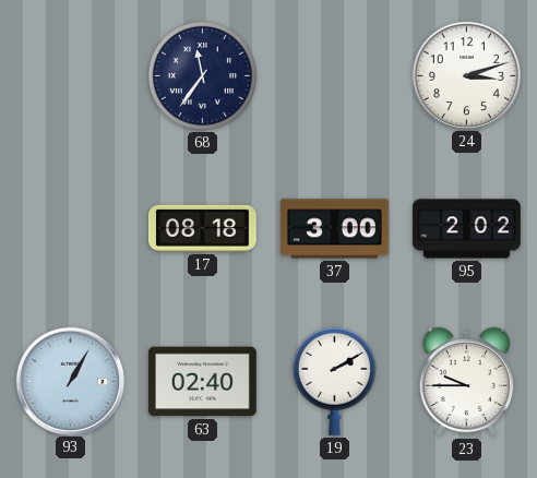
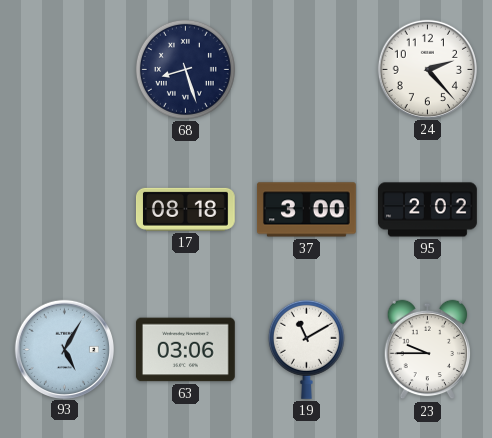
68: 11:36 -> 8:27
24: 3:12 -> 2:23
93: 1:05 -> 5:05
63: 02:40 -> 03:06
19: 2:10 -> 11:10
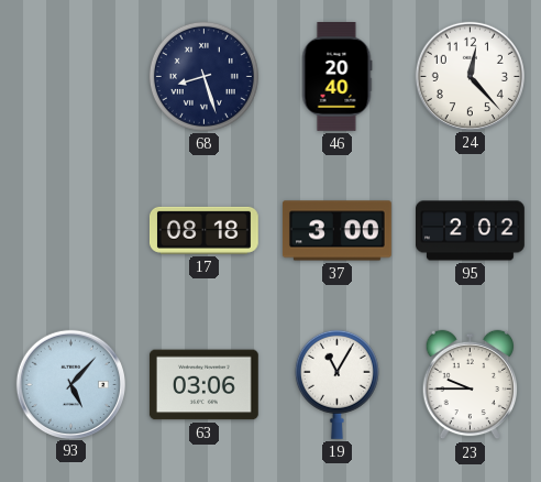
46: none -> 20:40
24: 2:23 -> 12:23
93: 5:05 -> 5:07
19: 11:10 -> 11:05
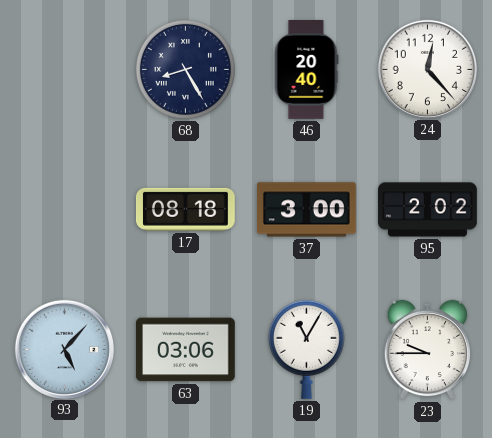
68: 8:27 -> 8:25
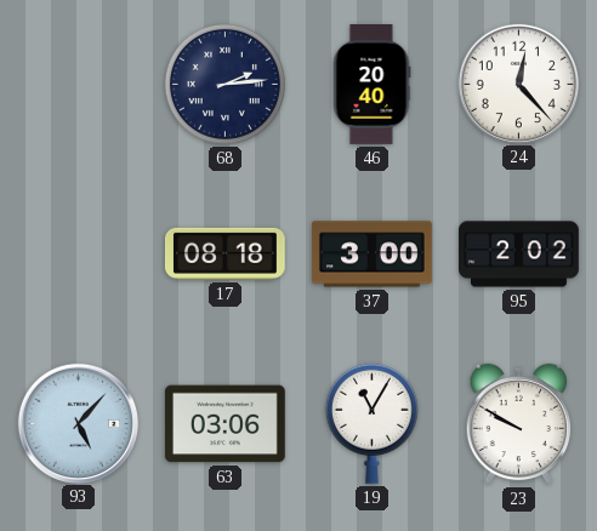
68: 8:25 -> 2:14
23: 9:45 -> 9:50
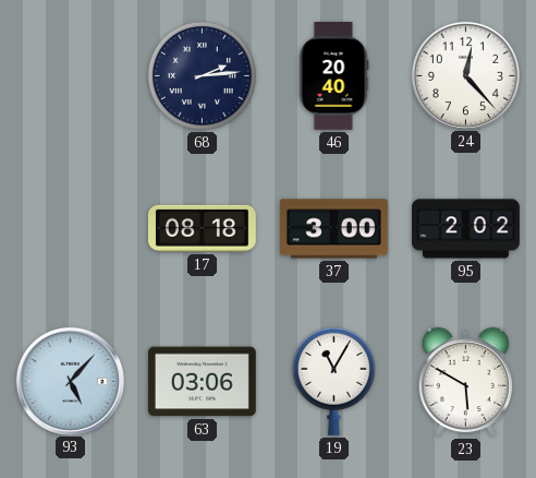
23: 9:50 -> 5:50
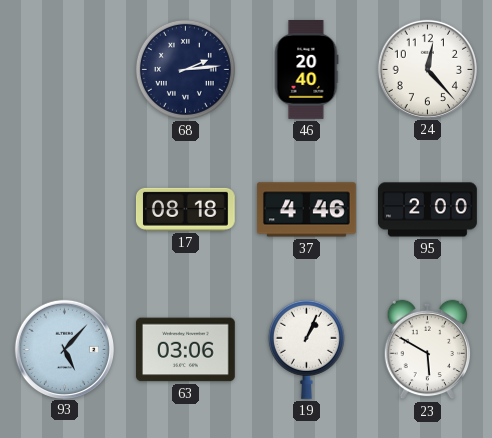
37: 3:00 -> 4:46
95: 2:02 -> 2:00
19: 11:05 -> 1:04
